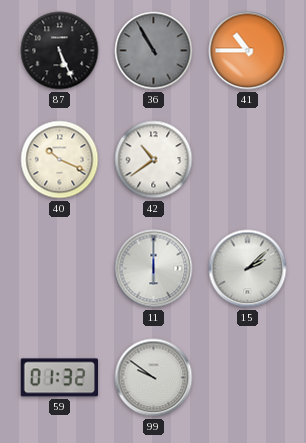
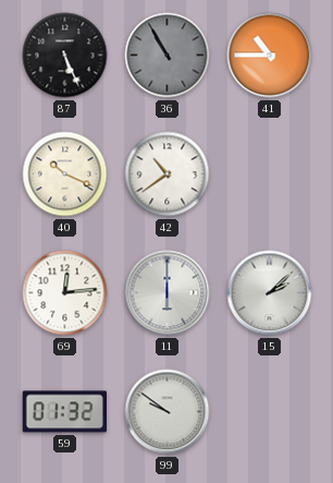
69: none -> 12:14
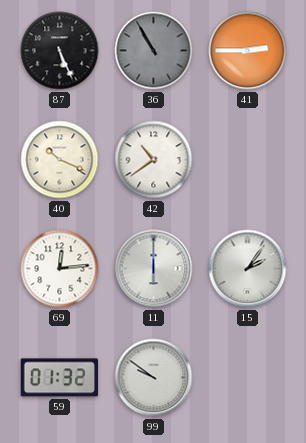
41: 10:45 -> 2:45
15: 2:08 -> 2:06
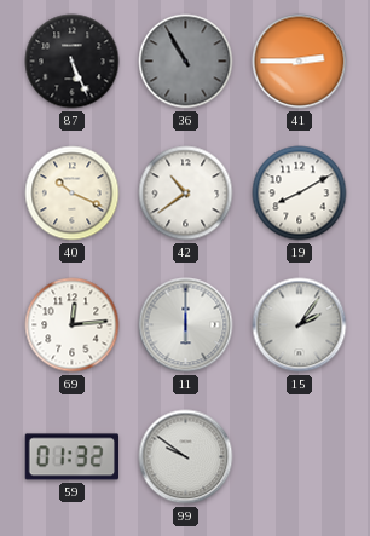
19: none -> 8:10
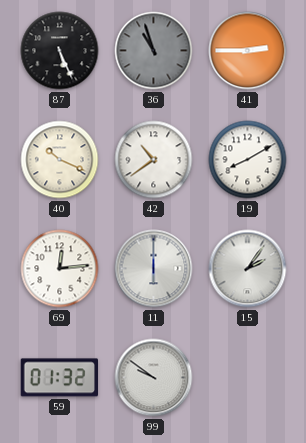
36: 10:55 -> 10:57
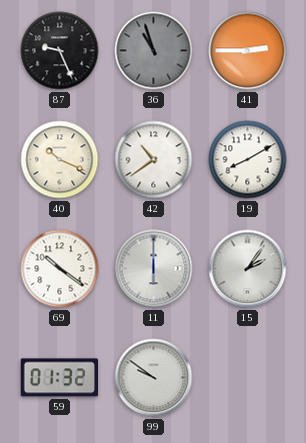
87: 5:26 -> 9:26
69: 12:14 -> 10:21
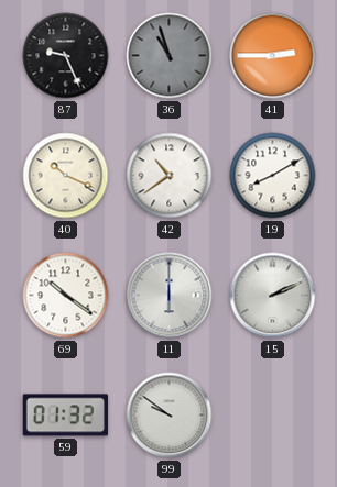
15: 2:06 -> 2:11
